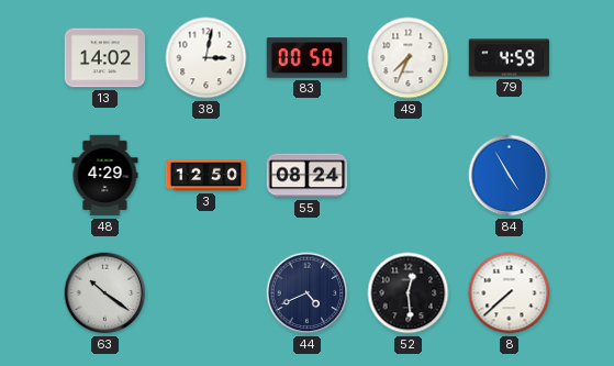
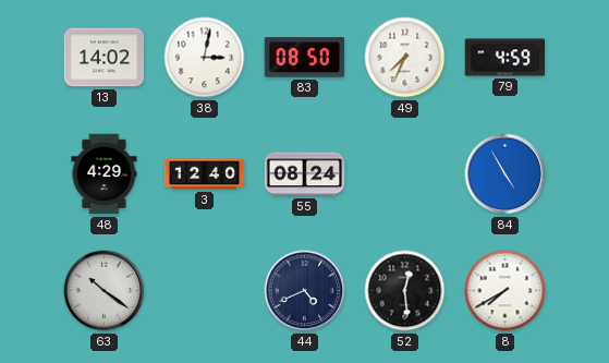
83: 00:50 -> 08:50
3: 12:50 -> 12:40
8: 7:38 -> 7:40
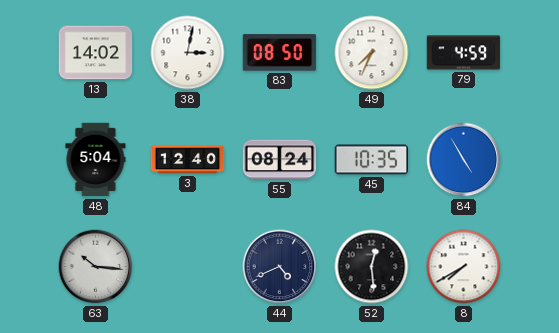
48: 4:29 -> 5:04
45: none -> 10:35
63: 10:21 -> 10:16
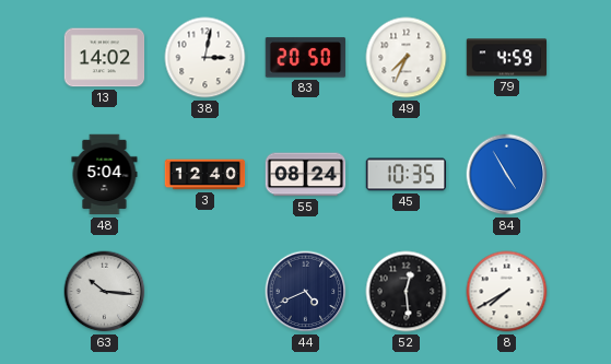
83: 08:50 -> 20:50
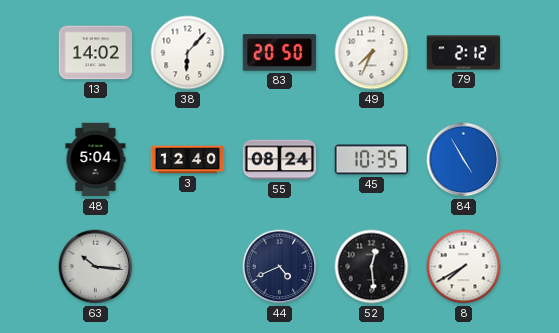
38: 3:02 -> 6:07
79: 4:59 -> 2:12
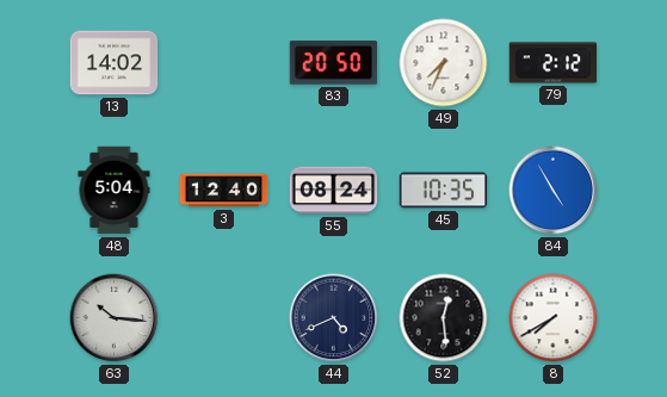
38: 6:07 -> none
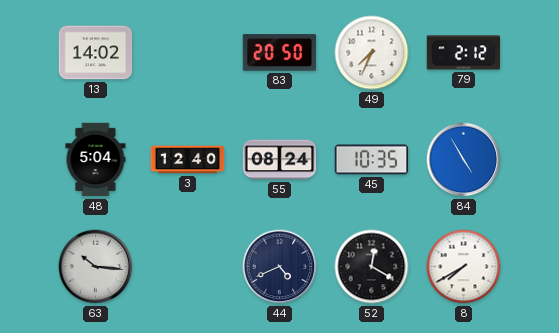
52: 12:29 -> 12:20
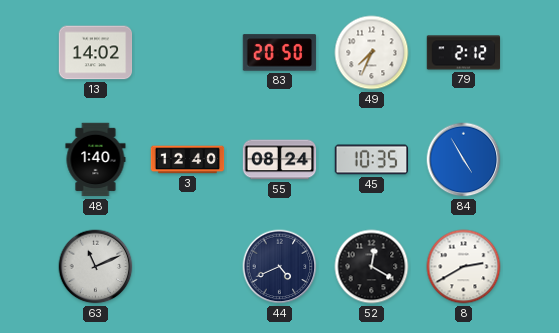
48: 5:04 -> 1:40
63: 10:16 -> 11:11
8: 7:40 -> 2:40
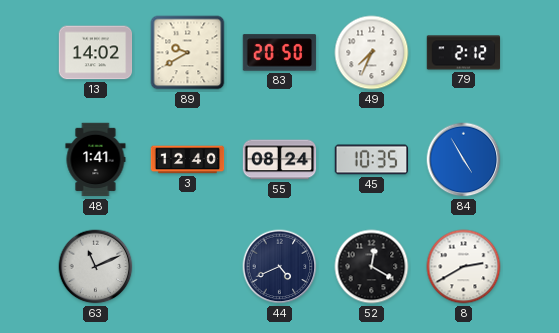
89: none -> 9:40
48: 1:40 -> 1:41
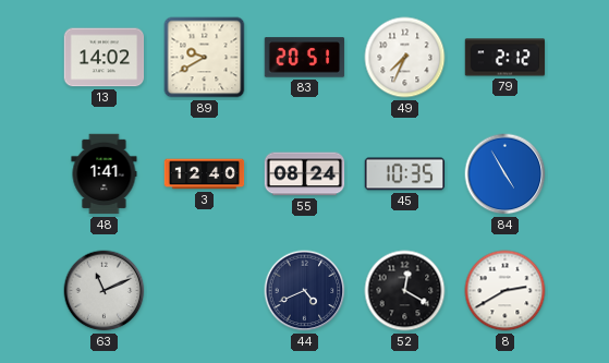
83: 20:50 -> 20:51
